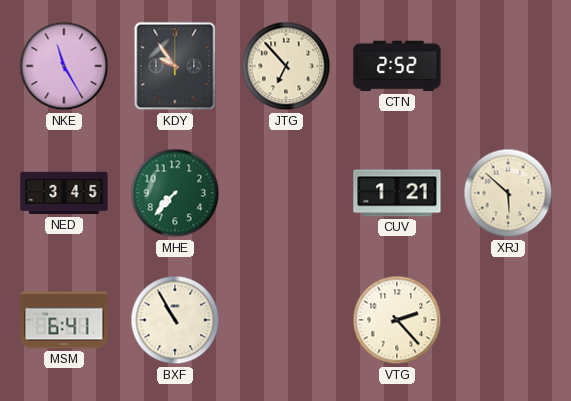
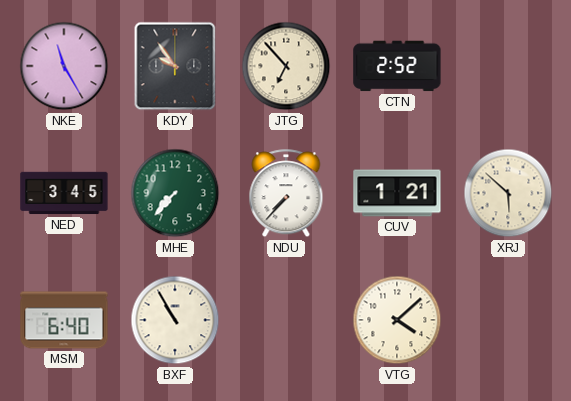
NDU: none -> 7:37
MSM: 6:41 -> 6:40
VTG: 2:23 -> 4:08
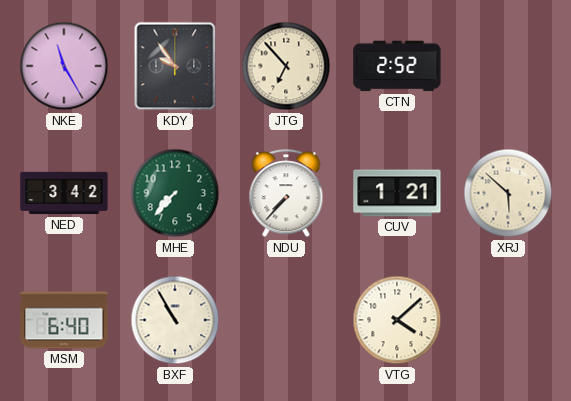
NED: 3:45 -> 3:42
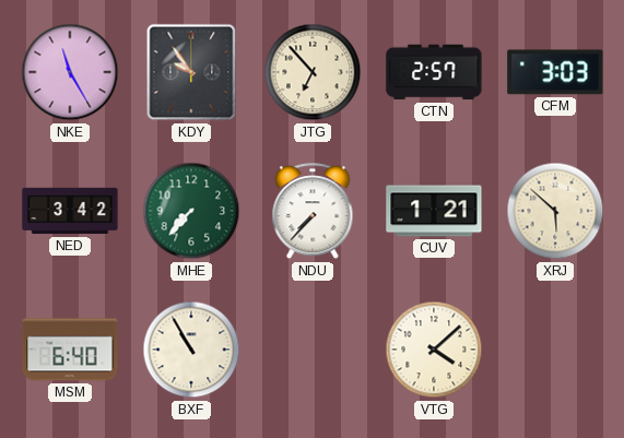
CTN: 2:52 -> 2:57
CFM: none -> 3:03
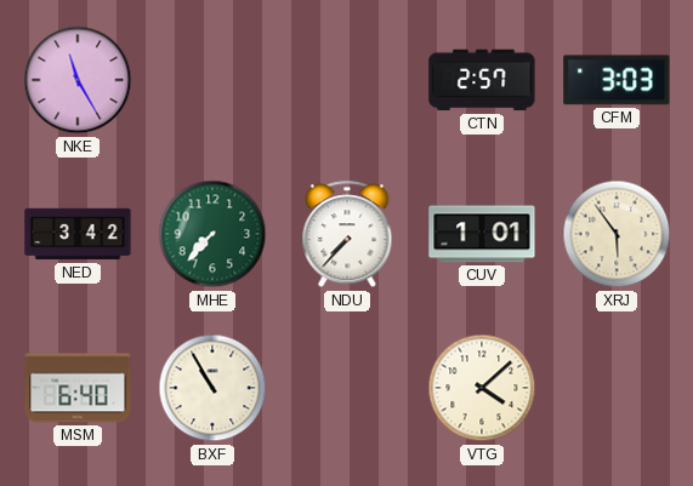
KDY: 9:54 -> none
JTG: 6:53 -> none
CUV: 1:21 -> 1:01
XRJ: 5:52 -> 5:54
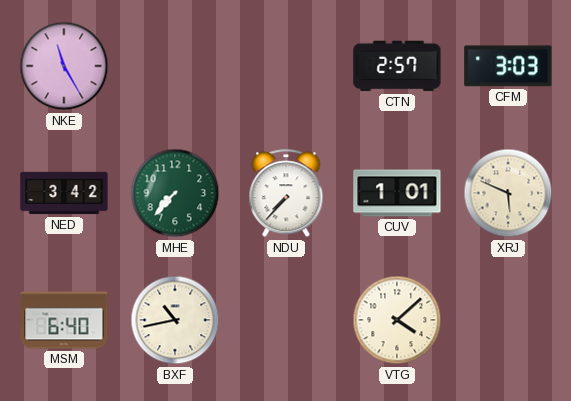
XRJ: 5:54 -> 5:49
BXF: 10:55 -> 10:43
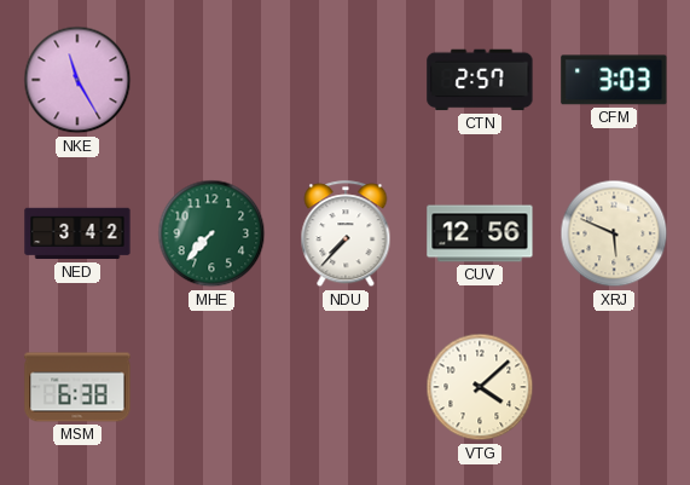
CUV: 1:01 -> 12:56
MSM: 6:40 -> 6:38
BXF: 10:43 -> none
